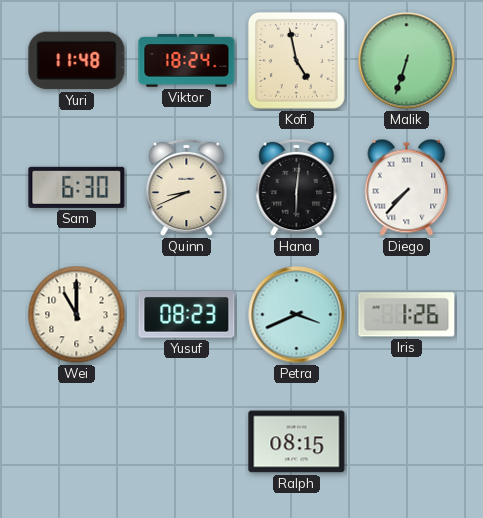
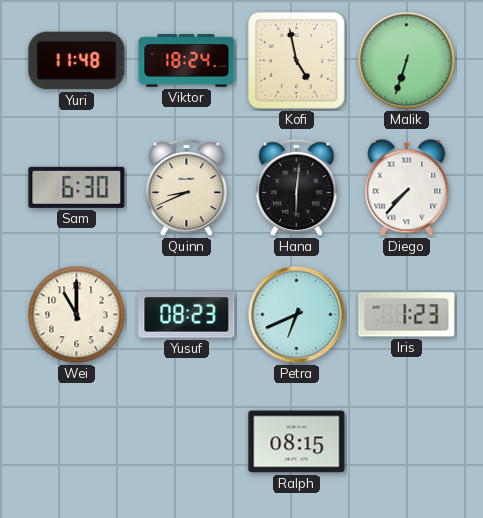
Petra: 3:41 -> 6:41
Iris: 1:26 -> 1:23
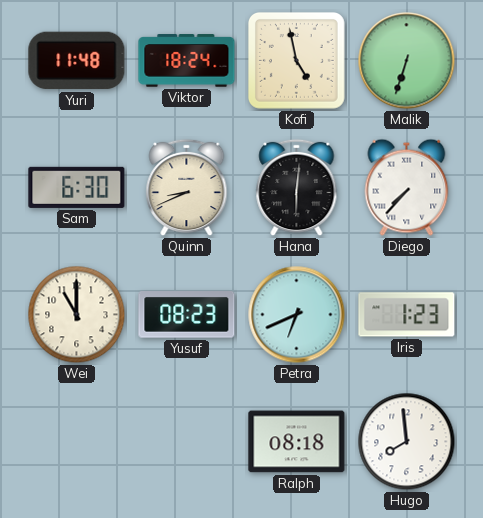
Ralph: 08:15 -> 08:18
Hugo: none -> 7:59
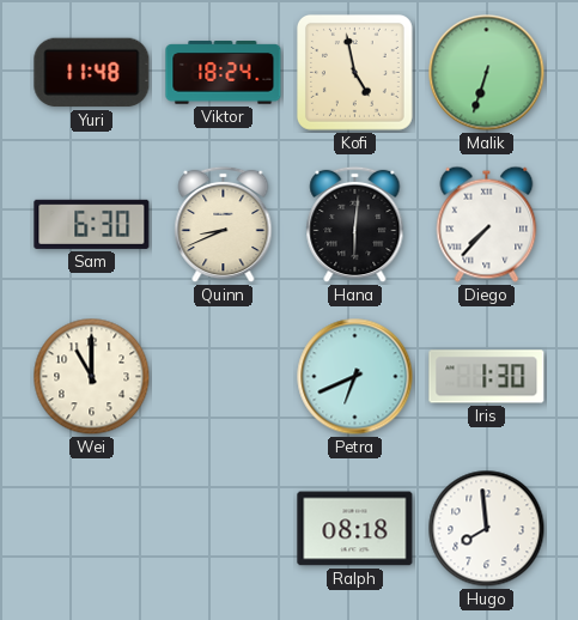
Yusuf: 08:23 -> none
Iris: 1:23 -> 1:30
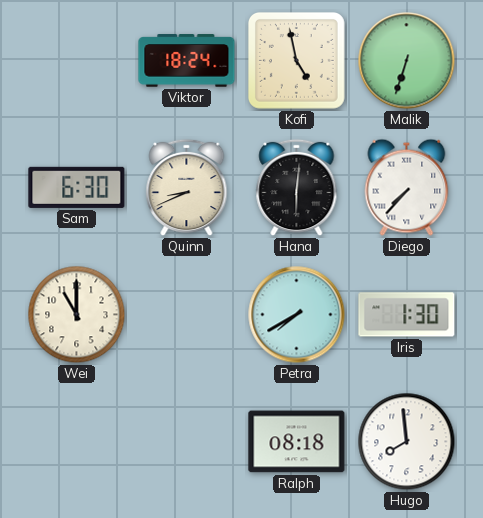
Yuri: 11:48 -> none
Petra: 6:41 -> 7:40
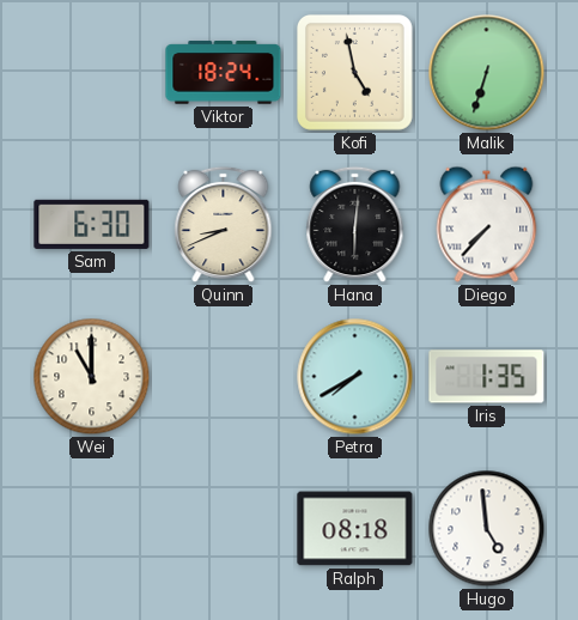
Iris: 1:30 -> 1:35
Hugo: 7:59 -> 4:59
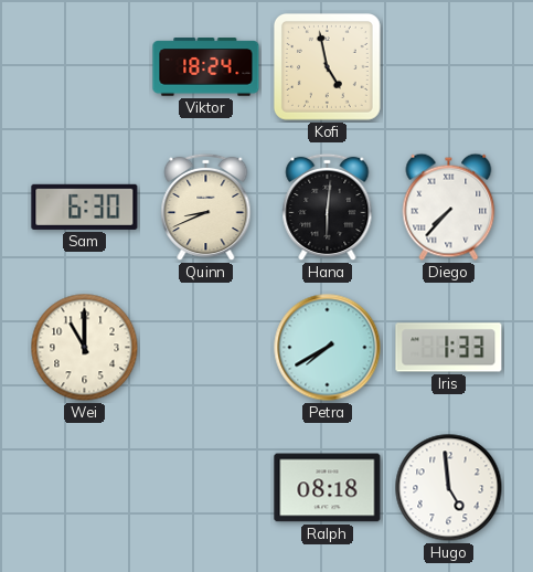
Malik: 6:33 -> none
Iris: 1:35 -> 1:33
